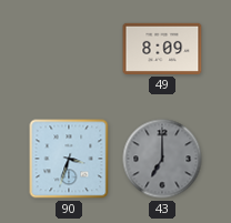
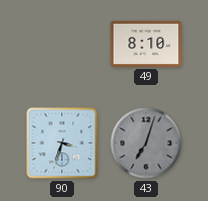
49: 8:09 -> 8:10
43: 7:00 -> 7:03
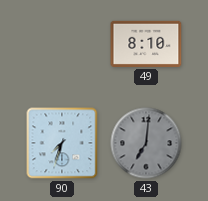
90: 3:33 -> 7:33
43: 7:03 -> 7:01
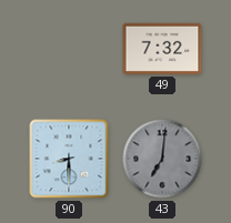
49: 8:10 -> 7:32
90: 7:33 -> 8:30
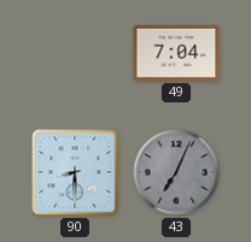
49: 7:32 -> 7:04
43: 7:01 -> 7:04
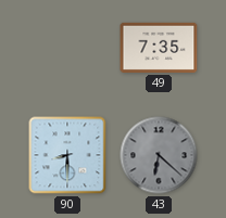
49: 7:04 -> 7:35
43: 7:04 -> 6:22
